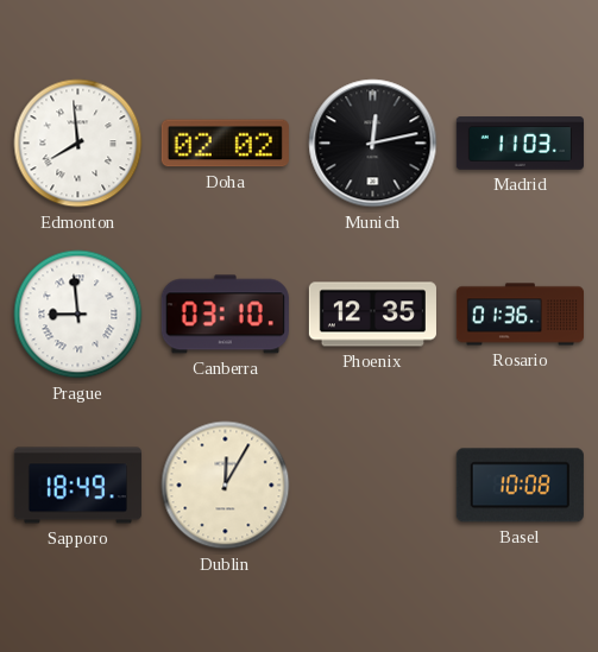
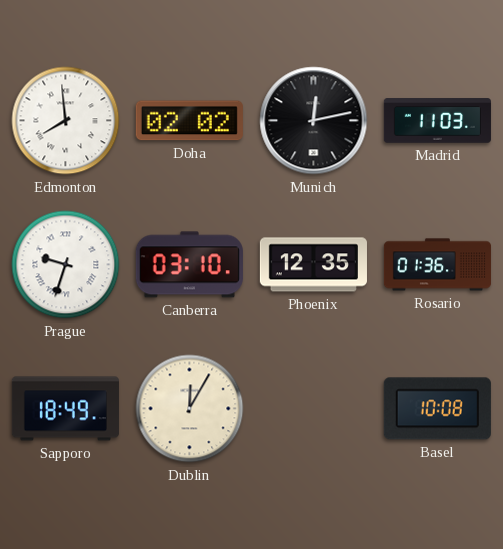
Prague: 8:59 -> 9:33
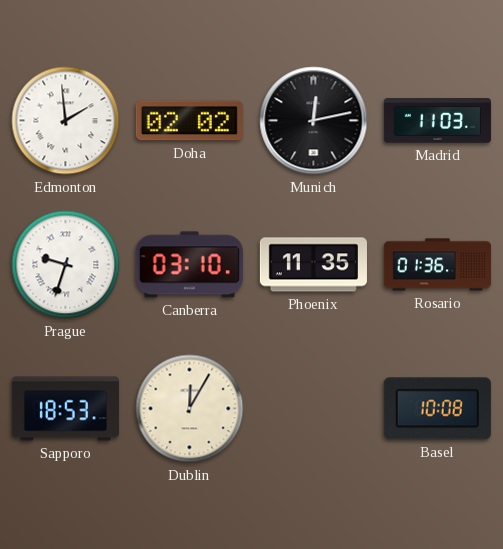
Edmonton: 7:59 -> 1:59
Phoenix: 12:35 -> 11:35
Sapporo: 18:49 -> 18:53
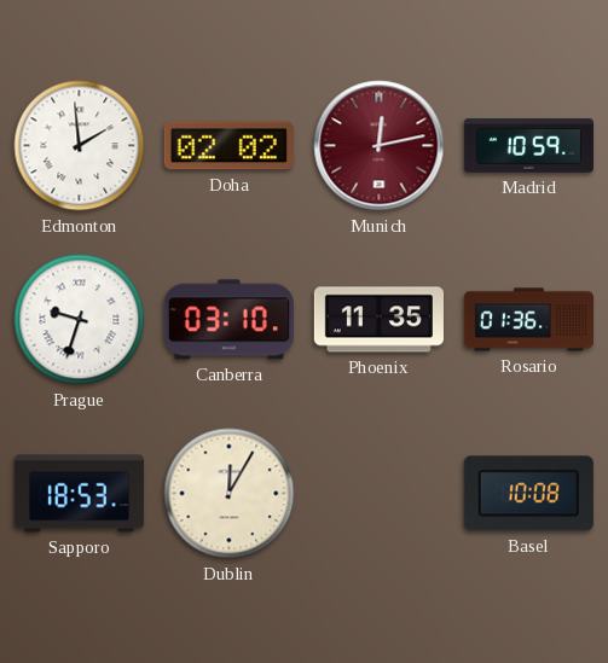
Munich dial: black -> burgundy
Madrid: 11:03 -> 10:59
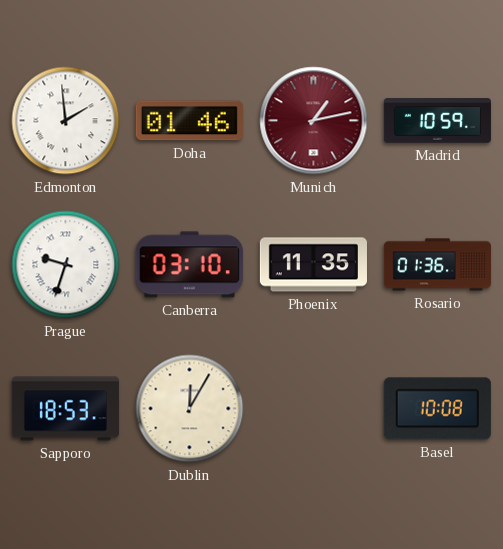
Doha: 02:02 -> 01:46
Munich: 12:13 -> 1:13
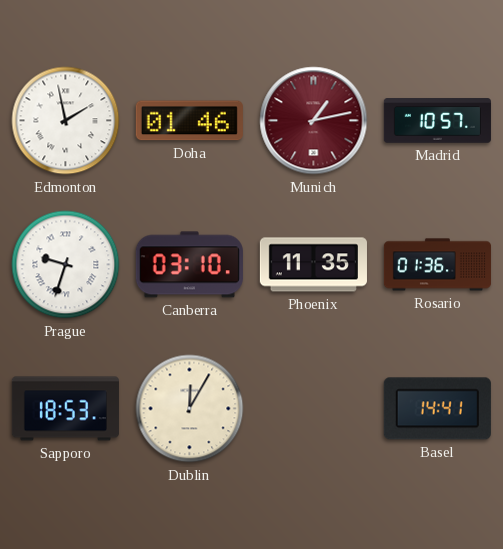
Edmonton: 1:59 -> 1:58
Madrid: 10:59 -> 10:57
Basel: 10:08 -> 14:41
